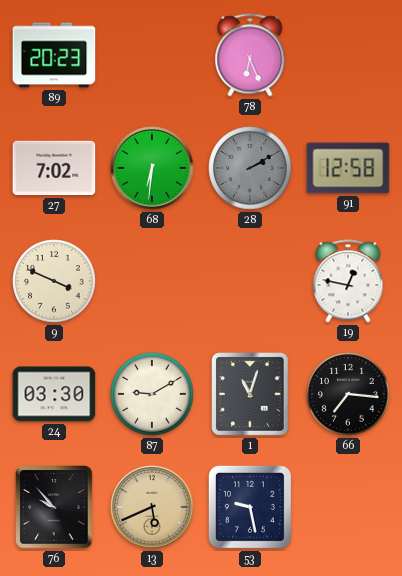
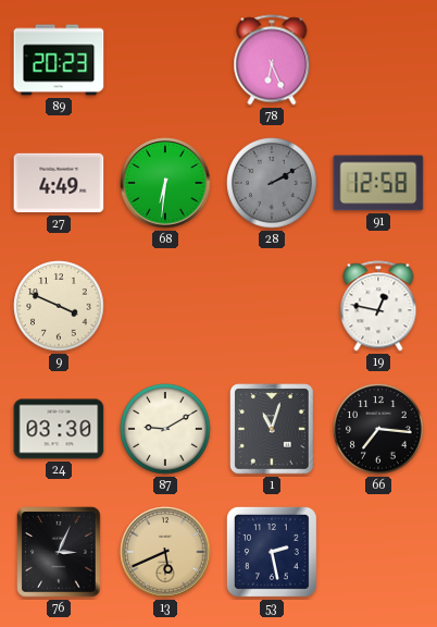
27: 7:02 -> 4:49
76: 9:53 -> 3:04
53: 9:28 -> 2:28
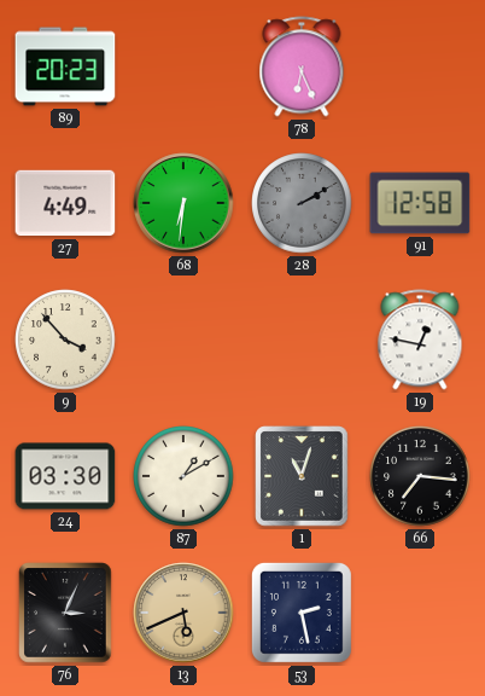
9: 3:49 -> 3:53
87: 9:10 -> 1:10
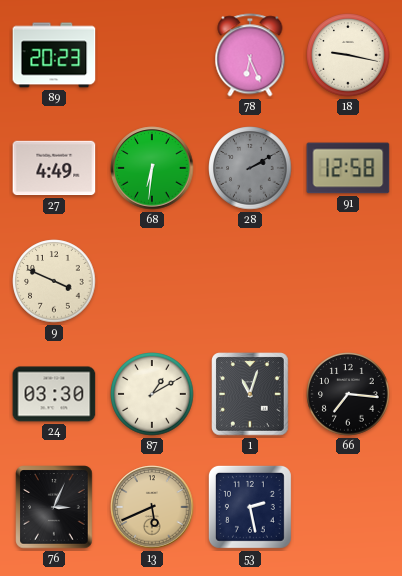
18: none -> 9:17
9: 3:53 -> 3:49
19: 12:47 -> none
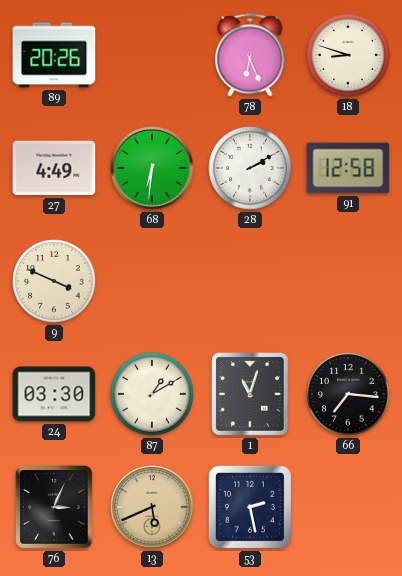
89: 20:23 -> 20:26
18: 9:17 -> 8:48
28 dial: grey -> white
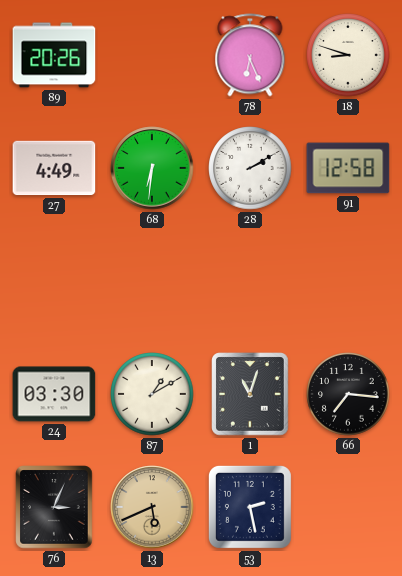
9: 3:49 -> none
